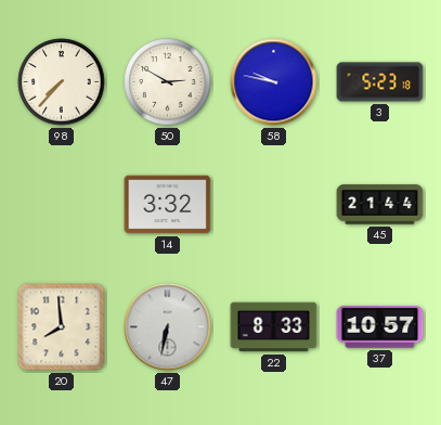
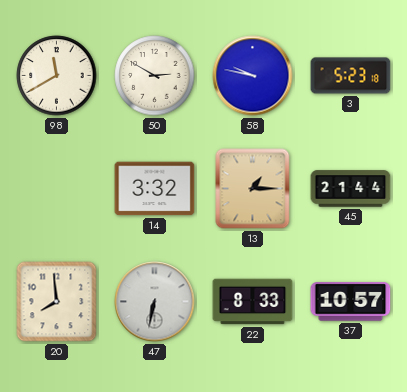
98: 7:37 -> 11:40
13: none -> 1:15
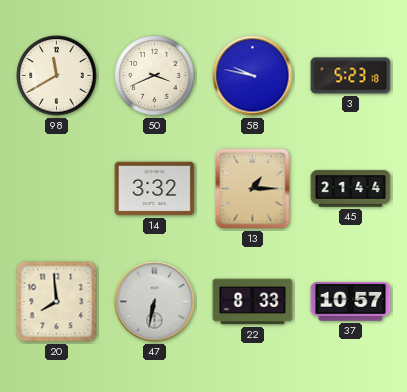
50: 2:50 -> 3:41
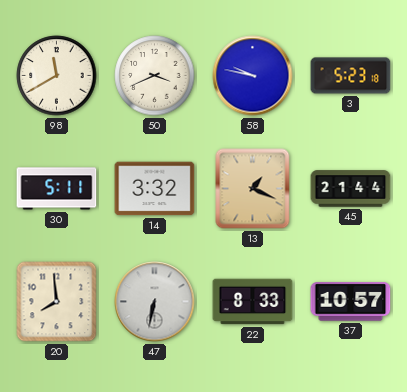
30: none -> 5:11
13: 1:15 -> 1:19
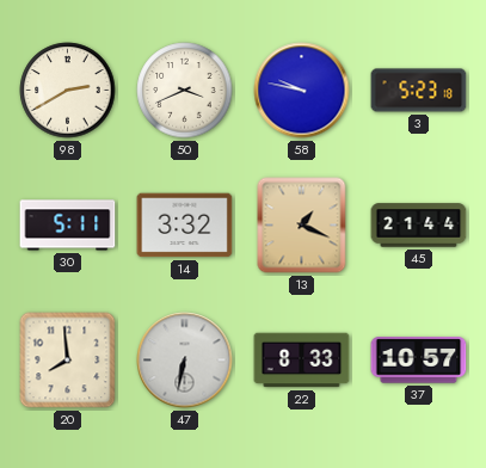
98: 11:40 -> 2:40
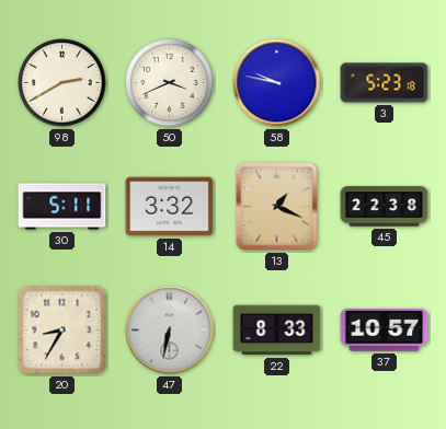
45: 21:44 -> 22:38
20: 7:59 -> 8:35
